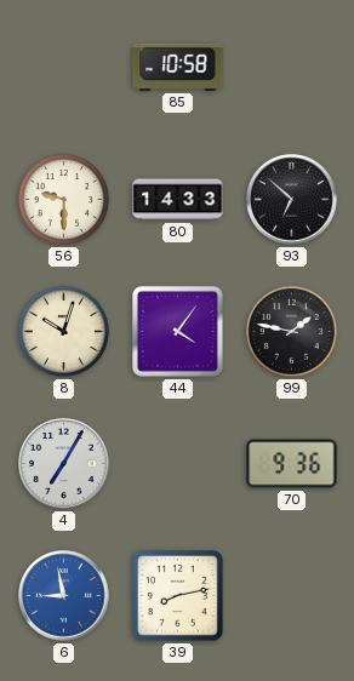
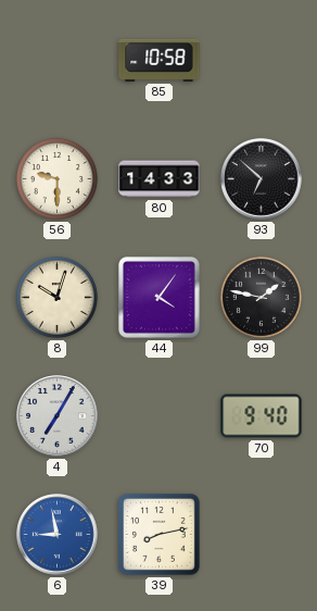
70: 9:36 -> 9:40
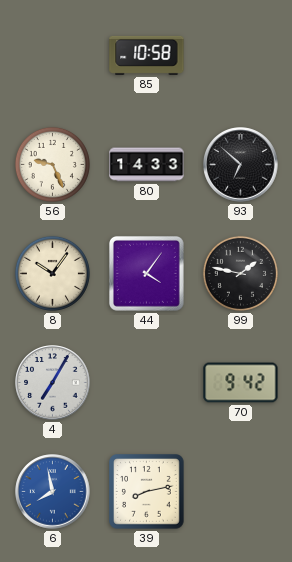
56: 9:30 -> 9:26
8: 10:03 -> 10:06
70: 9:40 -> 9:42
6: 8:58 -> 7:58
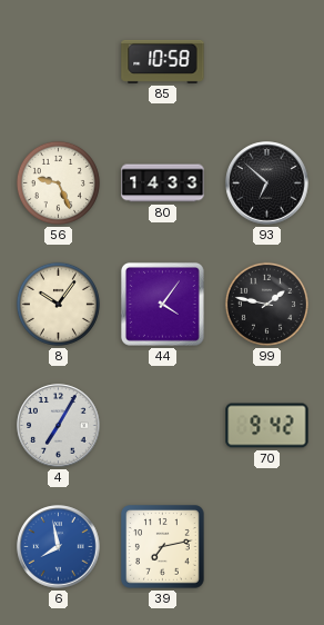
39: 8:13 -> 7:13
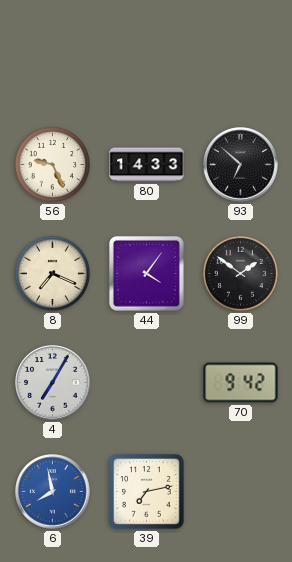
85: 10:58 -> none
8: 10:06 -> 7:19
99: 1:47 -> 1:51
